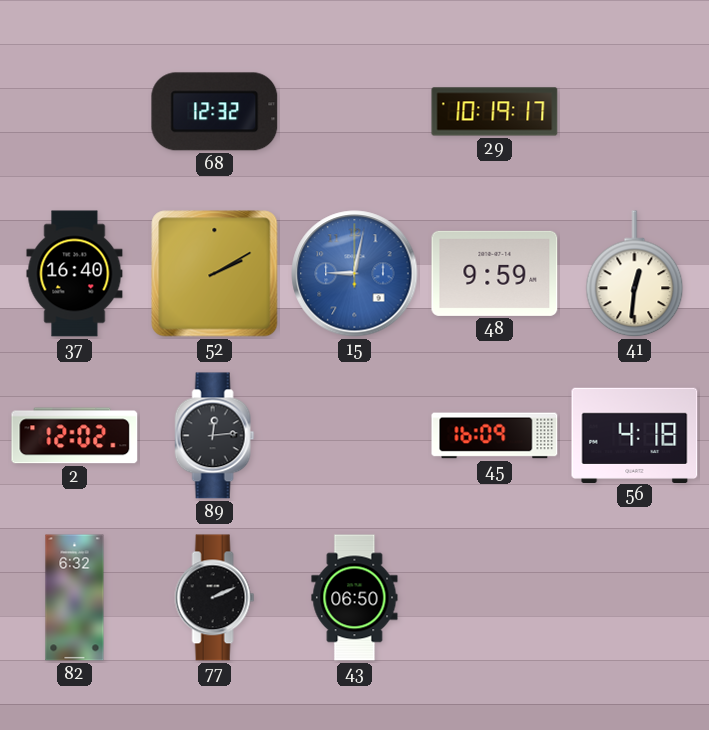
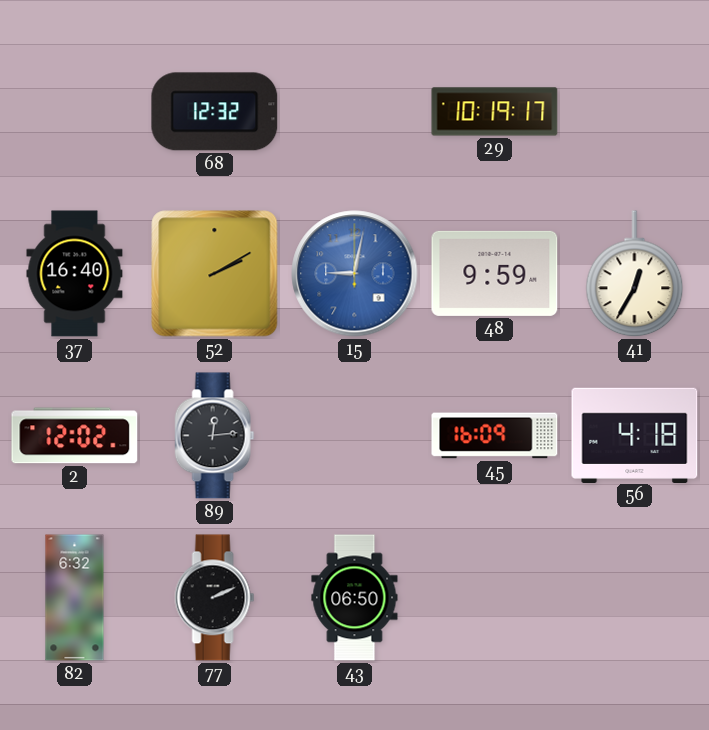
41: 12:31 -> 12:35
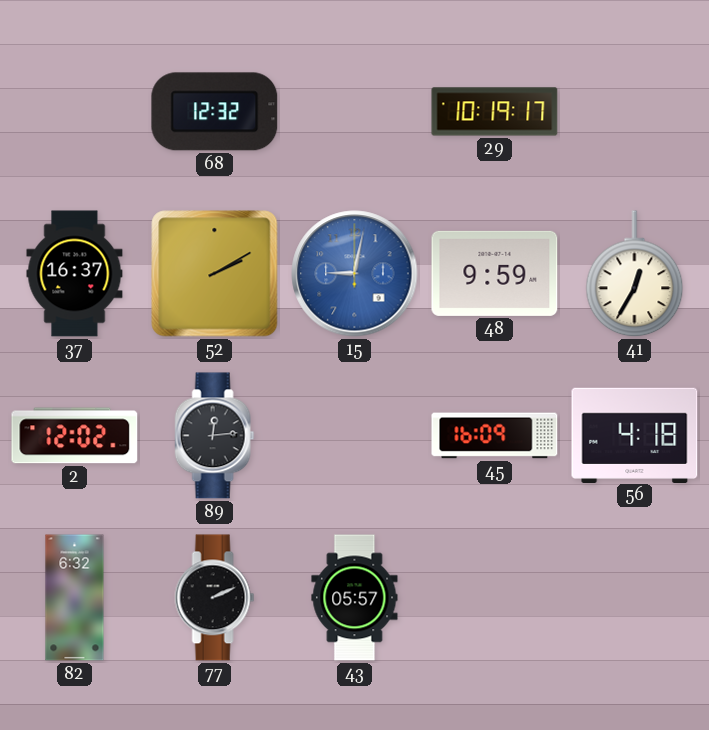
37: 16:40 -> 16:37
43: 06:50 -> 05:57
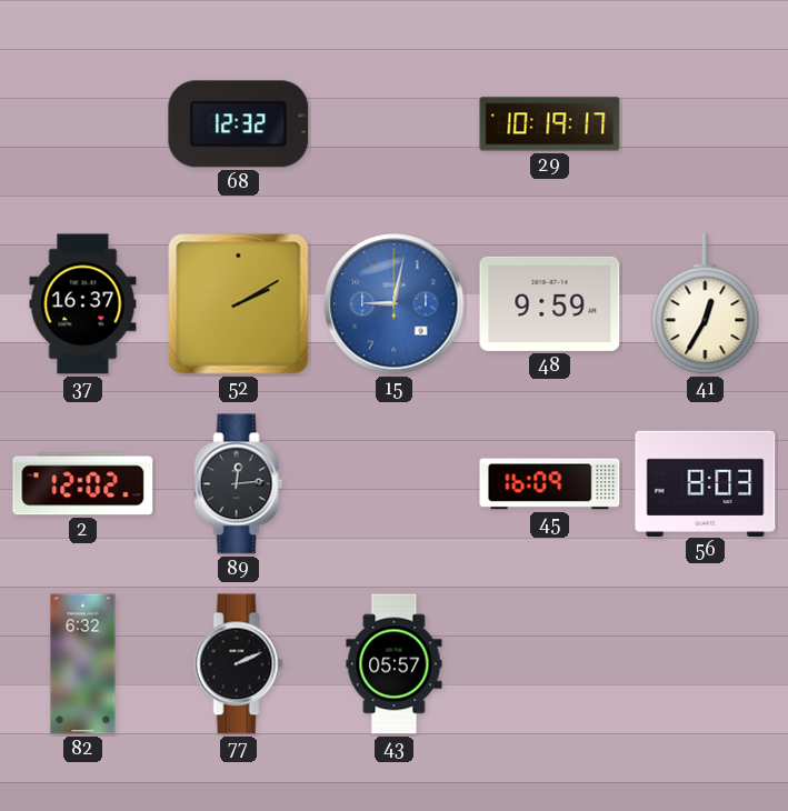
56: 4:18 -> 8:03
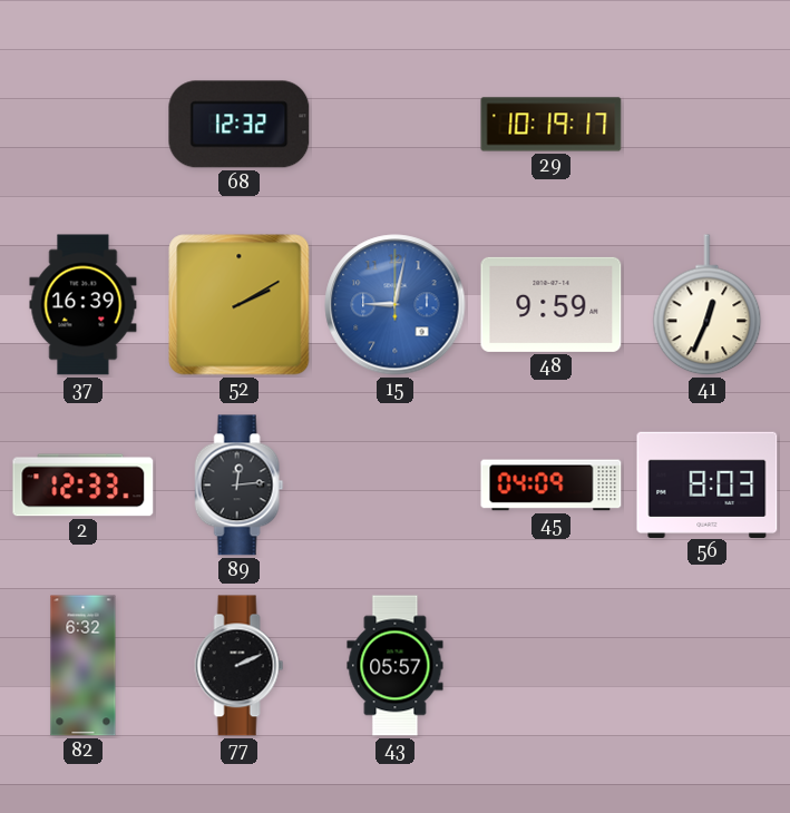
37: 16:37 -> 16:39
41: 12:35 -> 12:34
2: 12:02 -> 12:33
45: 16:09 -> 04:09
